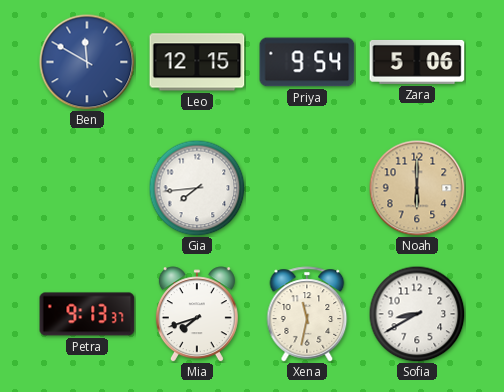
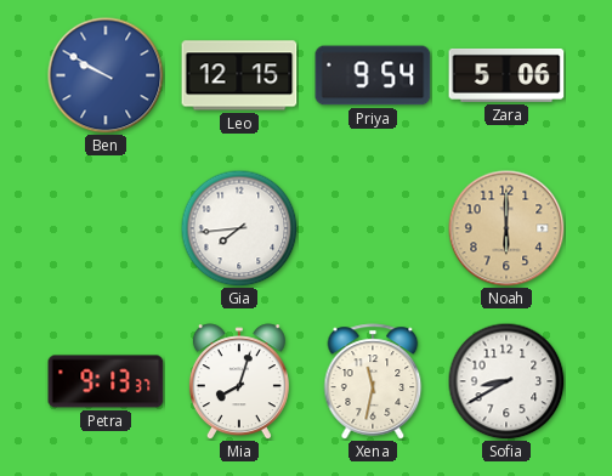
Ben: 11:50 -> 9:50
Mia: 7:42 -> 8:03
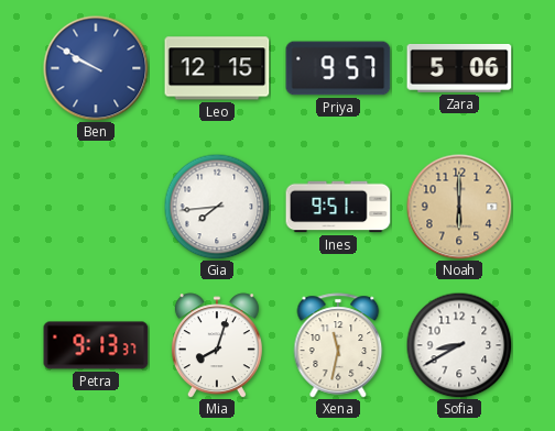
Priya: 9:54 -> 9:57
Ines: none -> 9:51
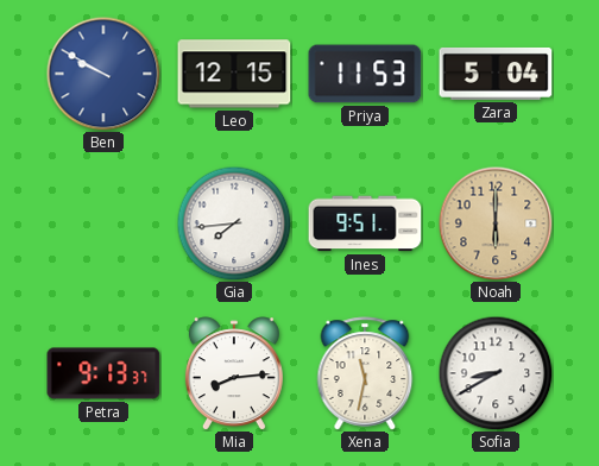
Priya: 9:57 -> 11:53
Zara: 5:06 -> 5:04
Mia: 8:03 -> 8:14
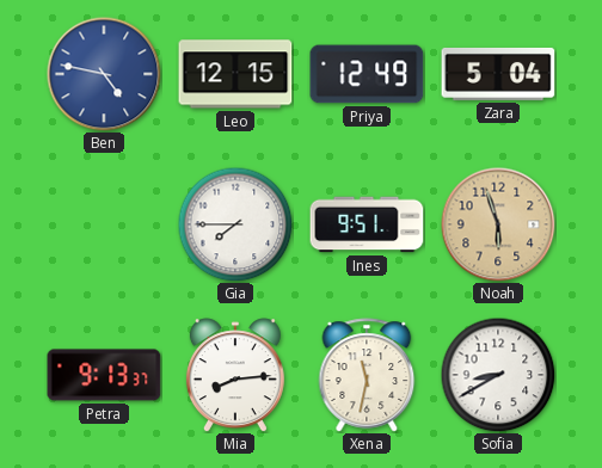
Ben: 9:50 -> 4:47
Priya: 11:53 -> 12:49
Gia: 7:44 -> 7:45
Noah: 6:00 -> 5:57
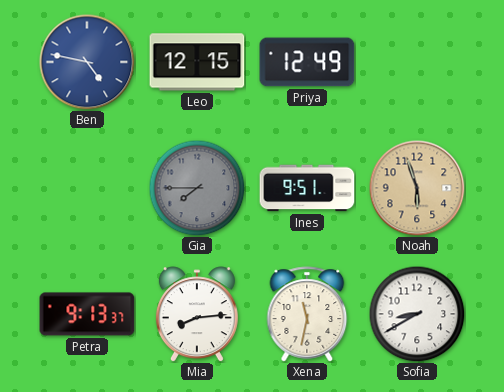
Zara: 5:04 -> none
Gia dial: white -> grey
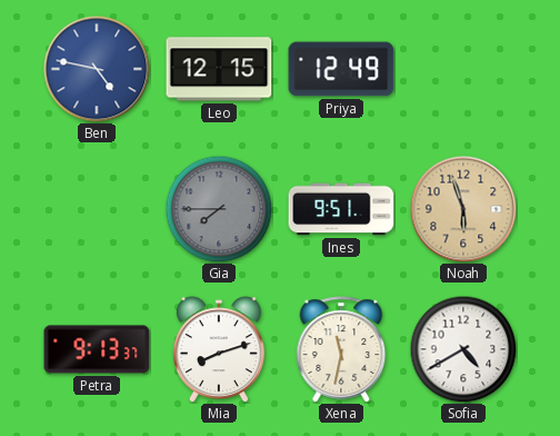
Mia: 8:14 -> 8:12
Sofia: 8:40 -> 4:40
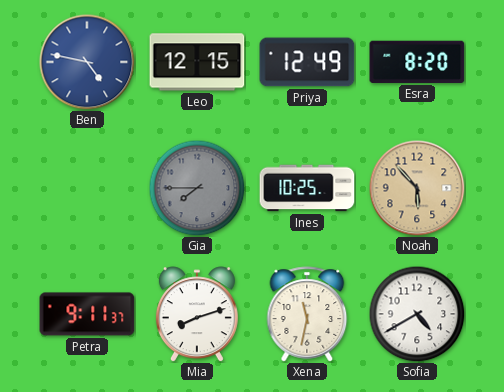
Esra: none -> 8:20
Ines: 9:51 -> 10:25
Noah: 5:57 -> 5:53
Petra: 9:13 -> 9:11
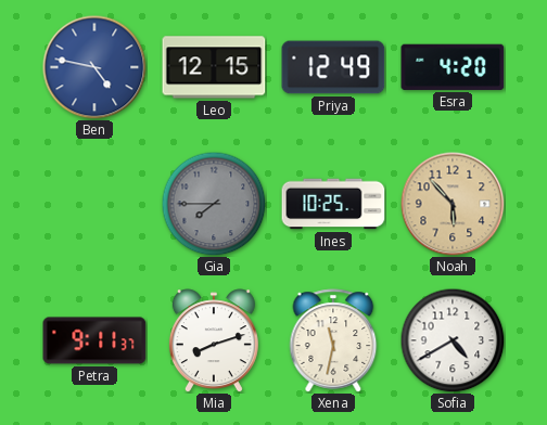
Esra: 8:20 -> 4:20
